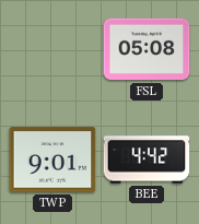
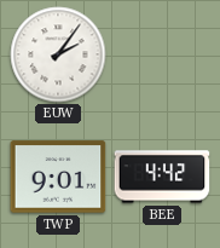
EUW: none -> 2:06
FSL: 05:08 -> none
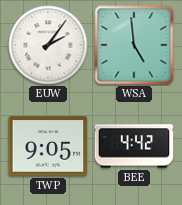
WSA: none -> 4:59
TWP: 9:01 -> 9:05
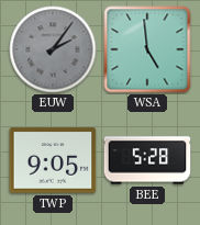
EUW dial: white -> grey
BEE: 4:42 -> 5:28
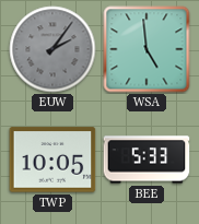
TWP: 9:05 -> 10:05
BEE: 5:28 -> 5:33
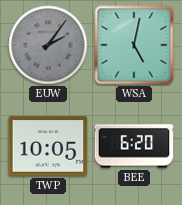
WSA: 4:59 -> 5:02
BEE: 5:33 -> 6:20
